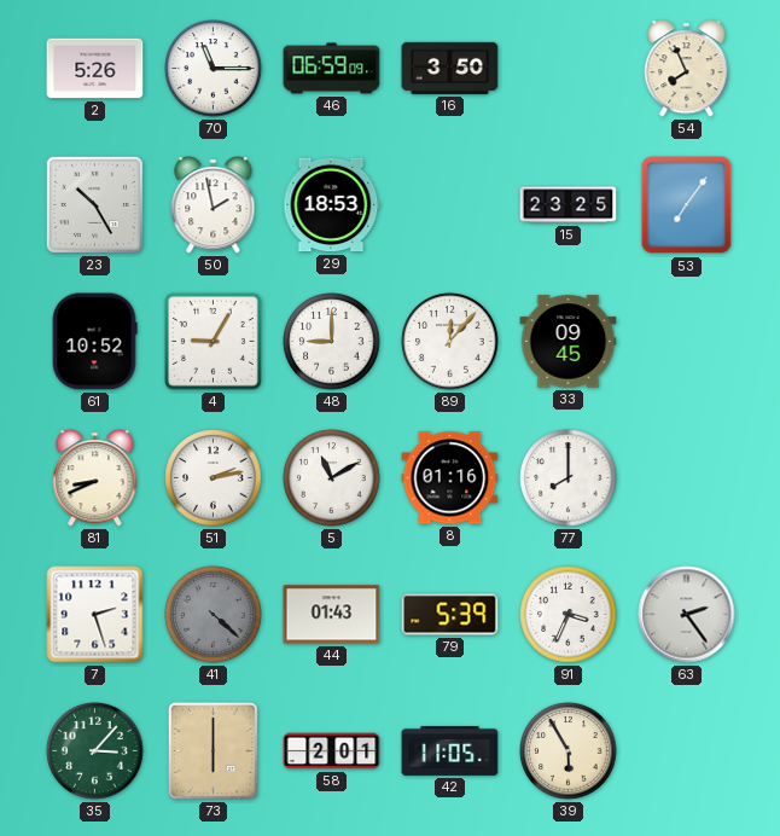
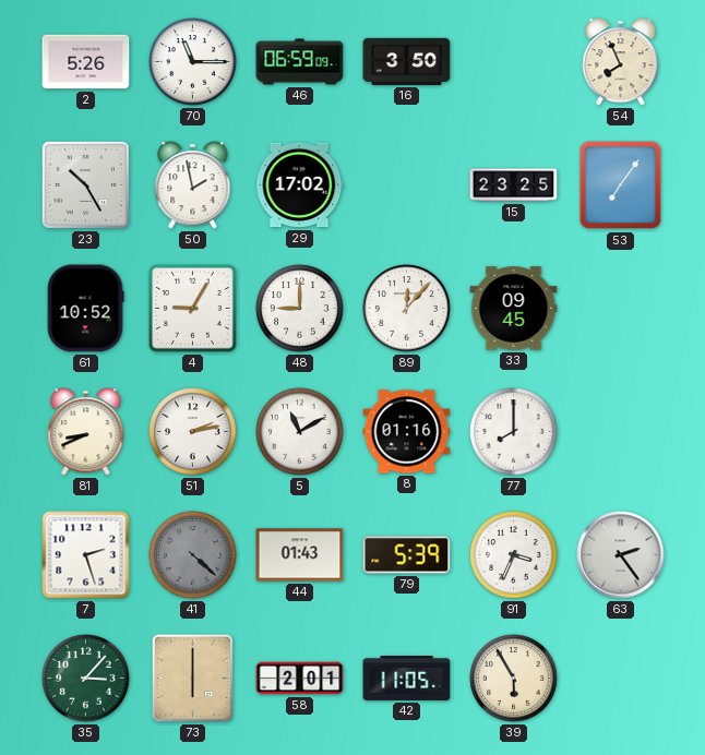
29: 18:53 -> 17:02
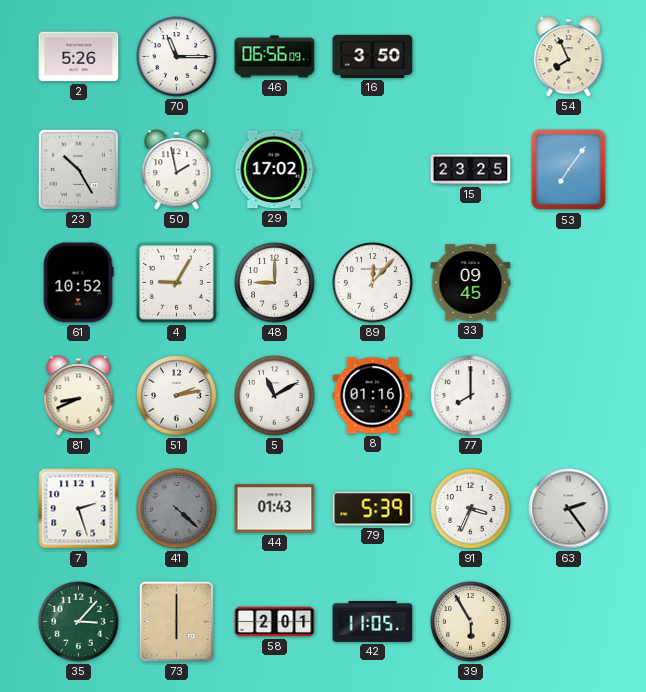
46: 06:59 -> 06:56
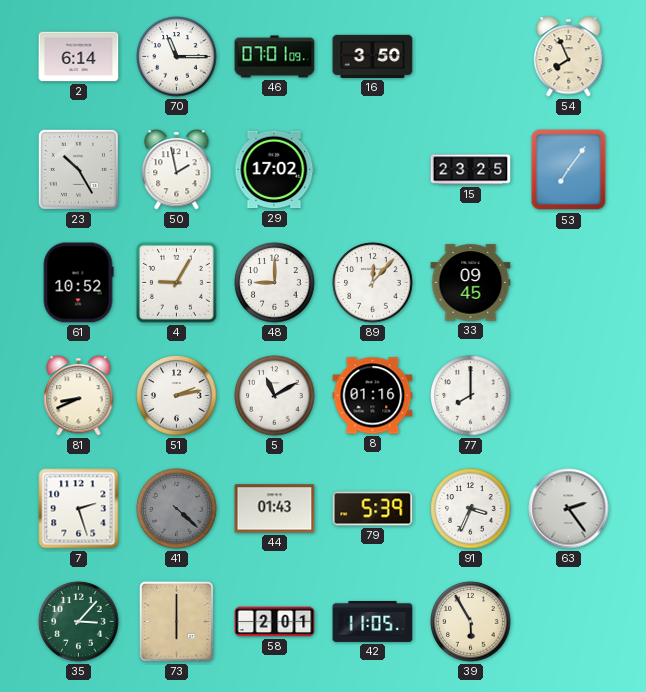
2: 5:26 -> 6:14
46: 06:56 -> 07:01
